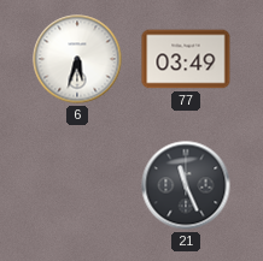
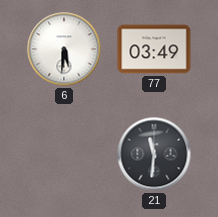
6: 5:33 -> 5:31
21: 11:26 -> 11:31
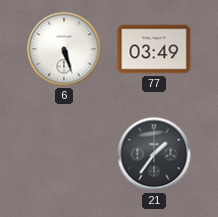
6: 5:31 -> 5:27
21: 11:31 -> 1:36
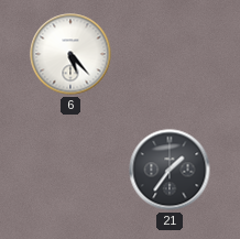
6: 5:27 -> 5:23
77: 03:49 -> none
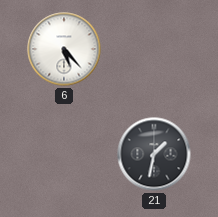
21: 1:36 -> 1:32
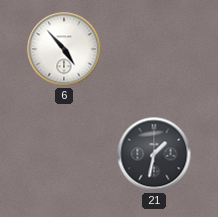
6: 5:23 -> 4:53
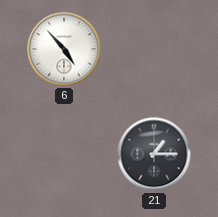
21: 1:32 -> 1:15
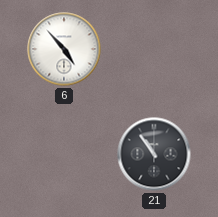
21: 1:15 -> 10:54
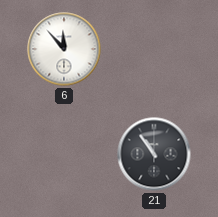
6: 4:53 -> 11:53
